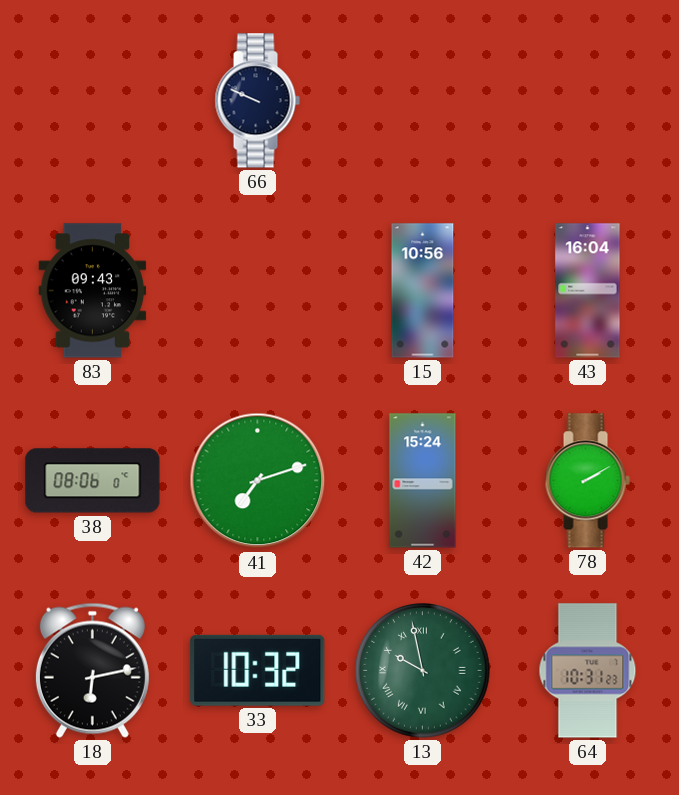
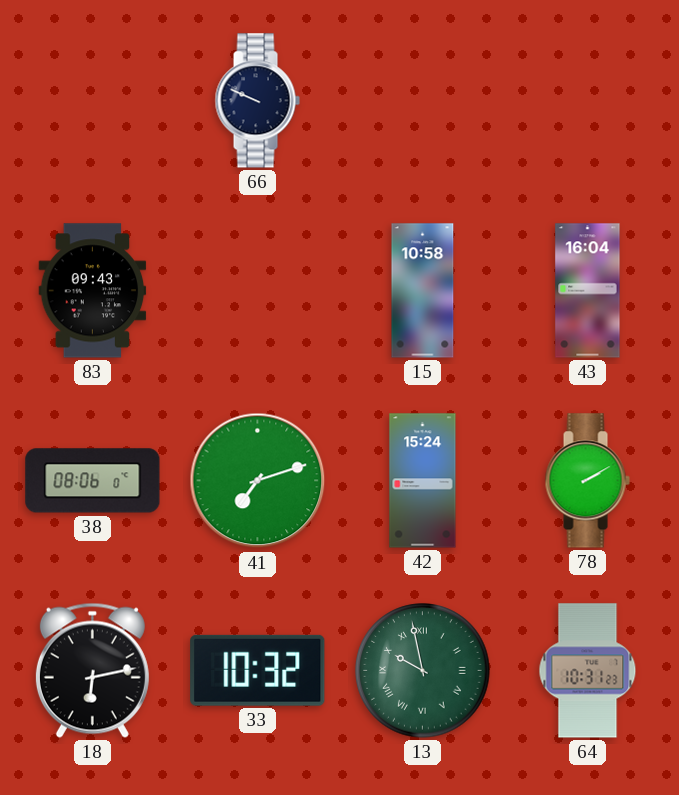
15: 10:56 -> 10:58
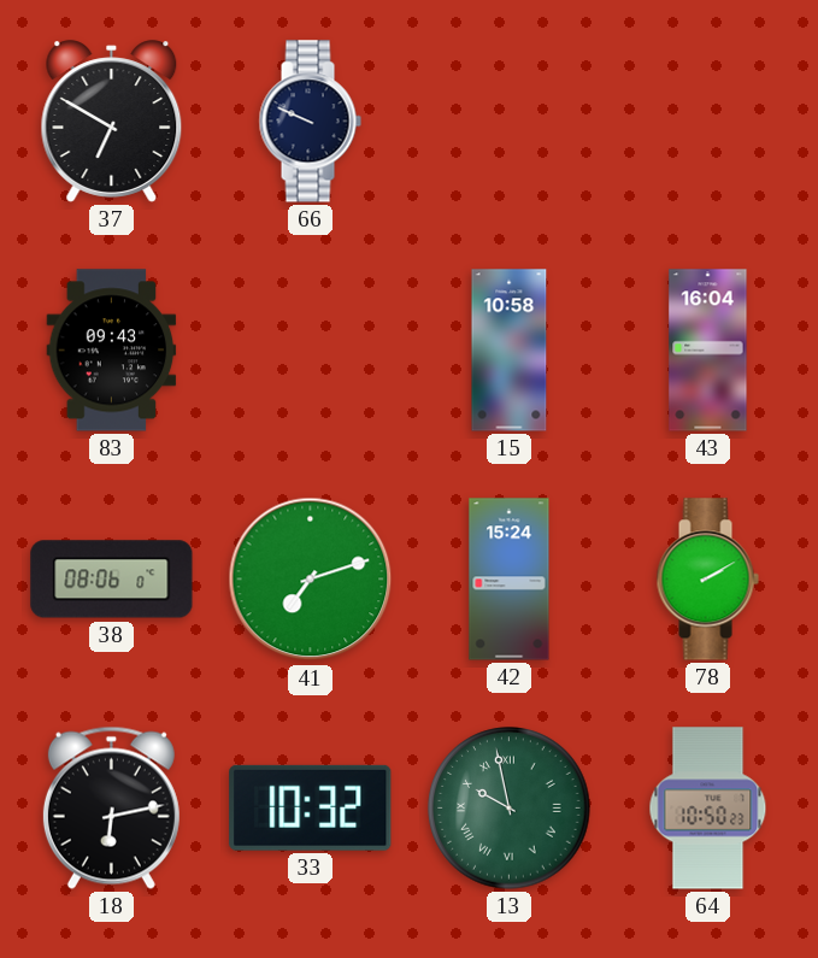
37: none -> 6:50
64: 10:31 -> 10:50
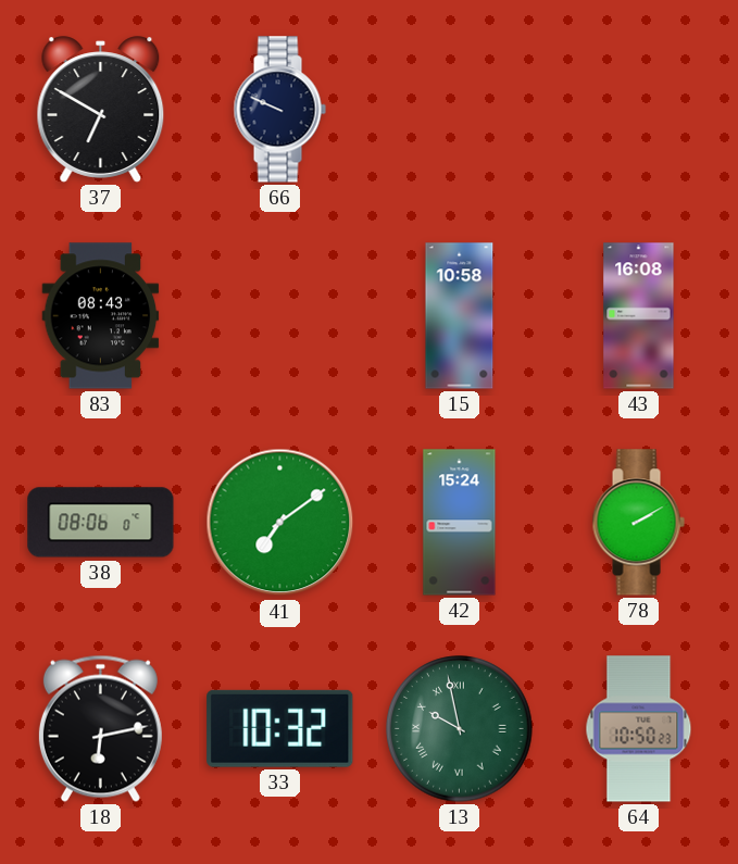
83: 09:43 -> 08:43
43: 16:04 -> 16:08
41: 7:12 -> 7:09
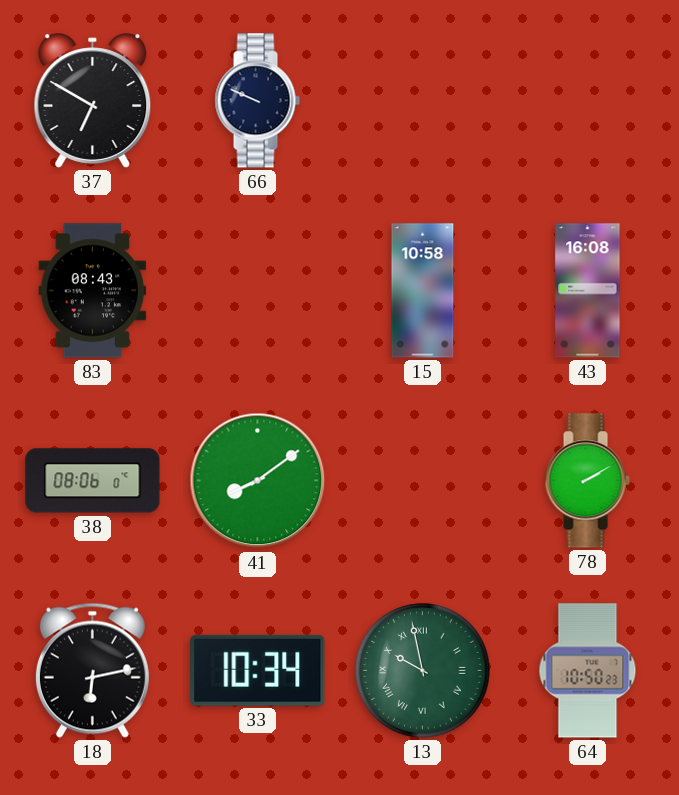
41: 7:09 -> 8:09
42: 15:24 -> none
33: 10:32 -> 10:34
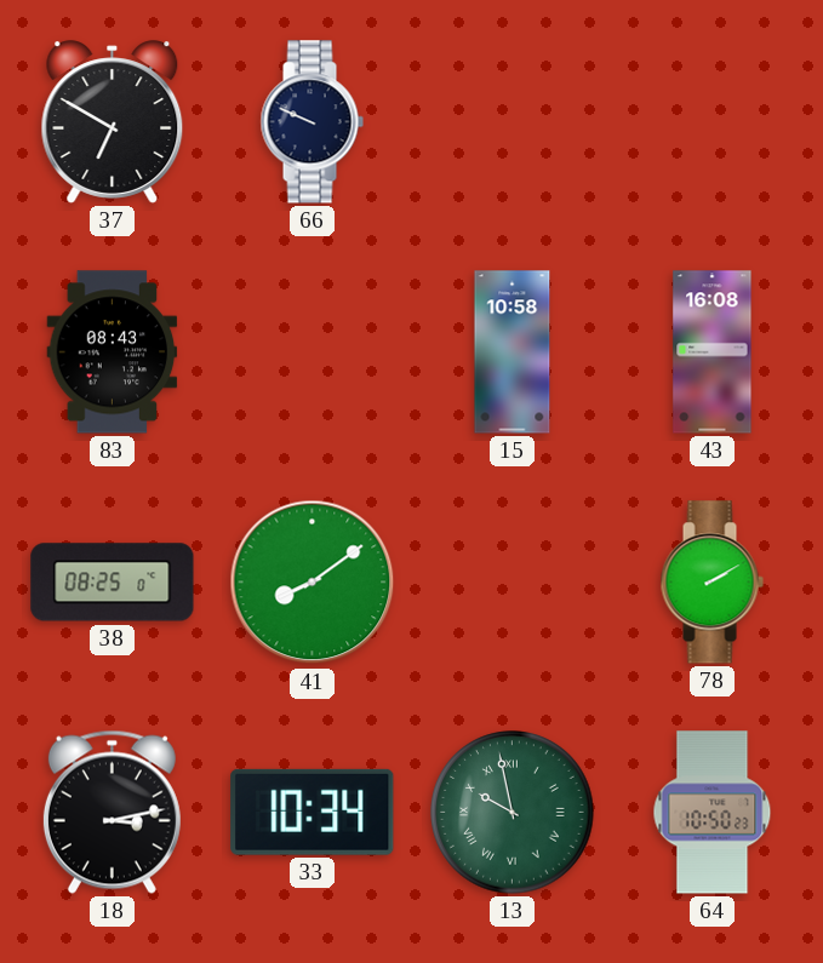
38: 08:06 -> 08:25
18: 6:13 -> 3:13
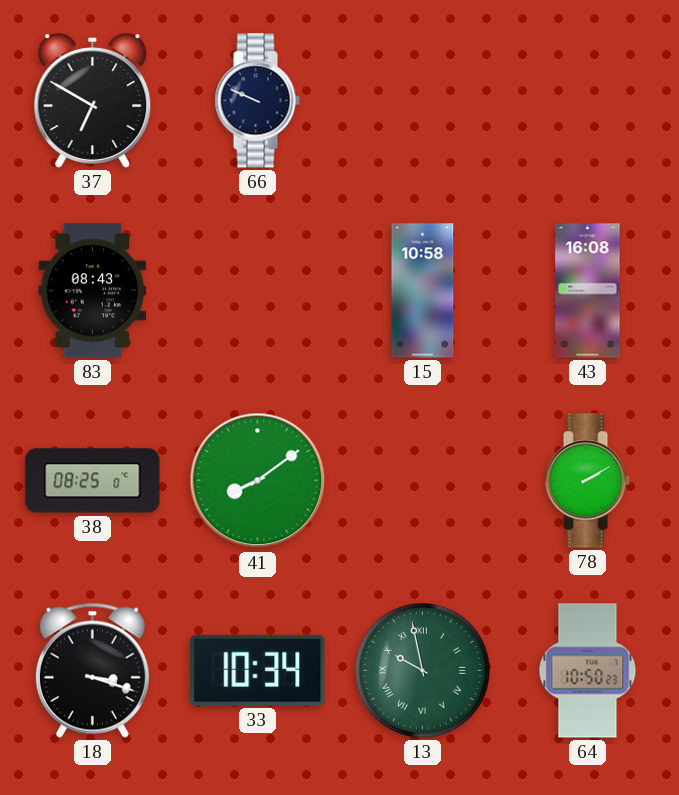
18: 3:13 -> 3:18
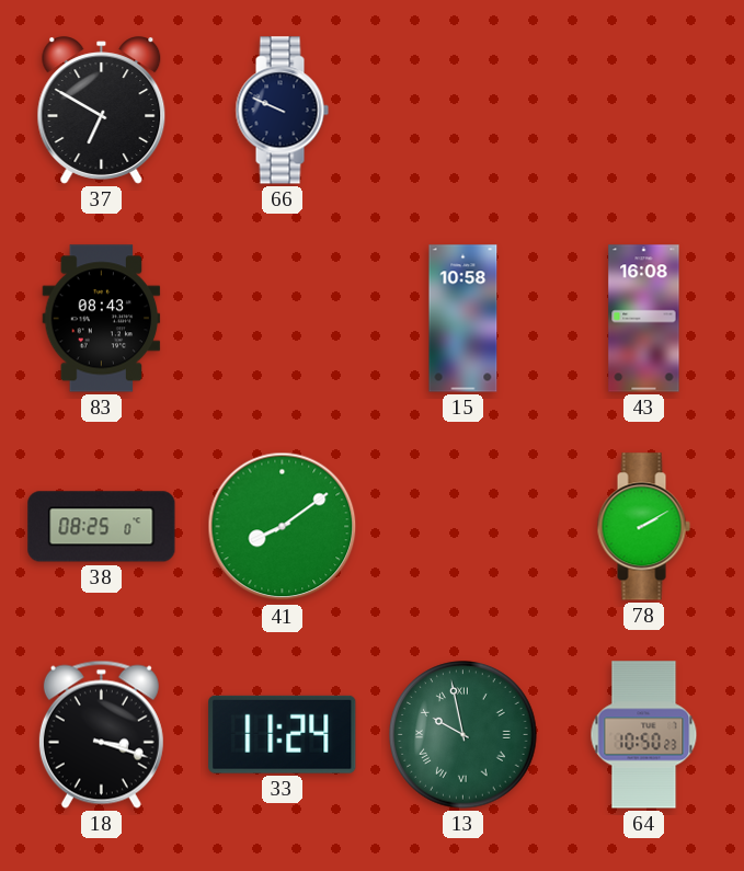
33: 10:34 -> 11:24
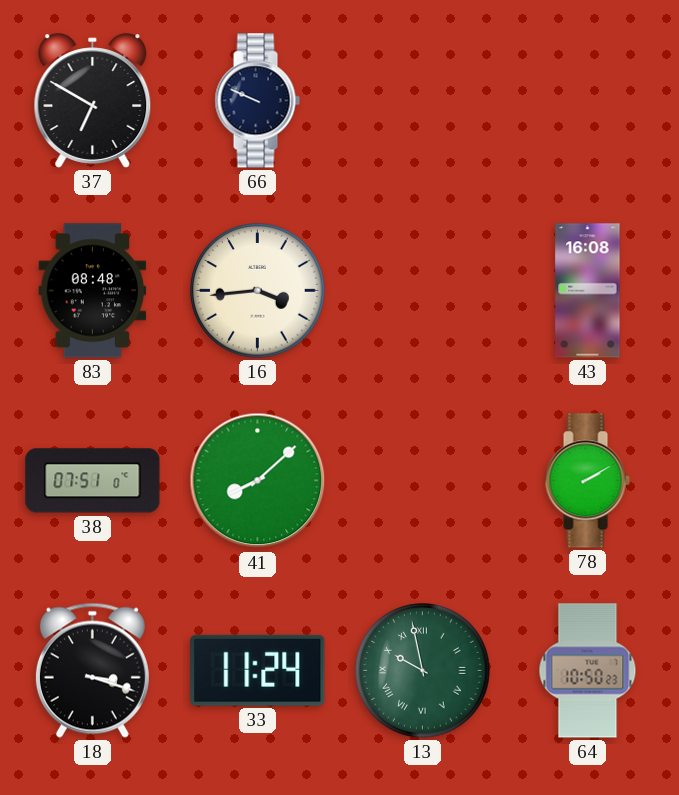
83: 08:43 -> 08:48
16: none -> 3:44
15: 10:58 -> none
38: 08:25 -> 07:51
41: 8:09 -> 8:08
